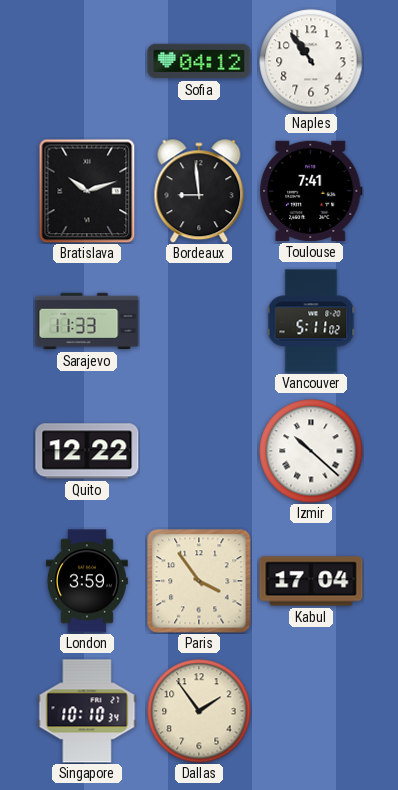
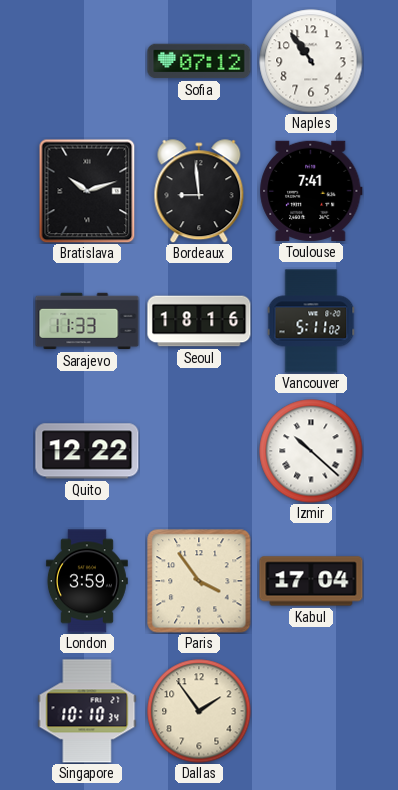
Sofia: 04:12 -> 07:12
Seoul: none -> 18:16
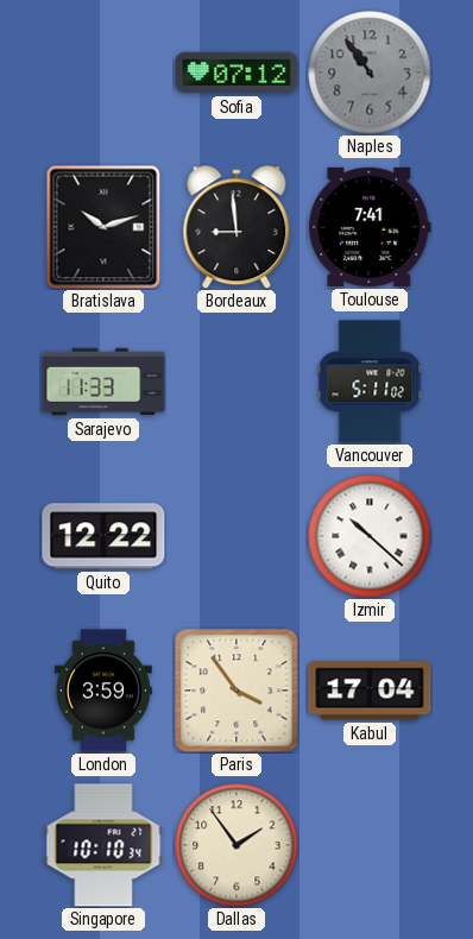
Naples dial: white -> grey
Seoul: 18:16 -> none
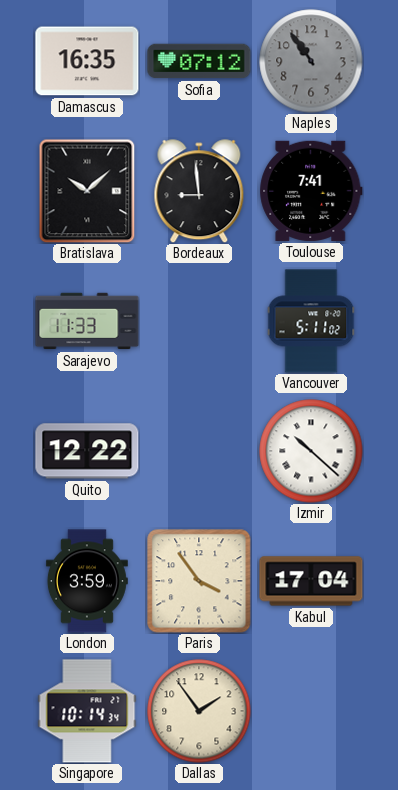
Damascus: none -> 16:35
Bratislava: 10:12 -> 10:08
Singapore: 10:10 -> 10:14
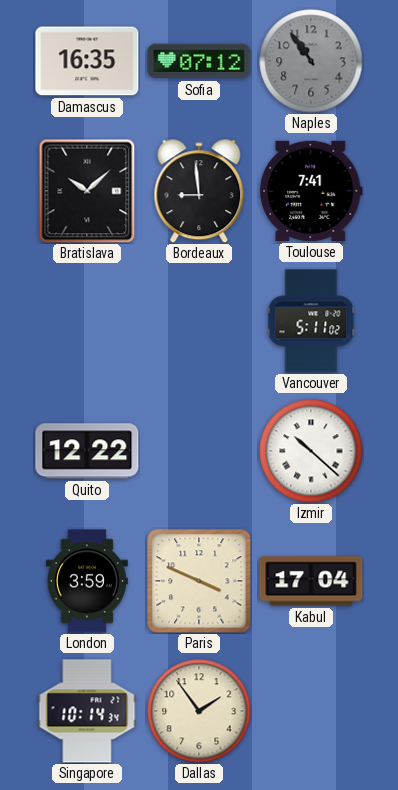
Sarajevo: 11:33 -> none
Paris: 3:54 -> 3:49
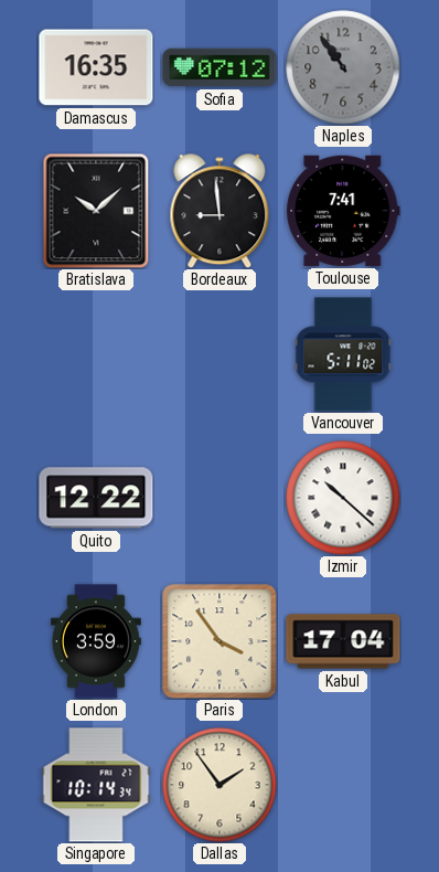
Paris: 3:49 -> 3:54
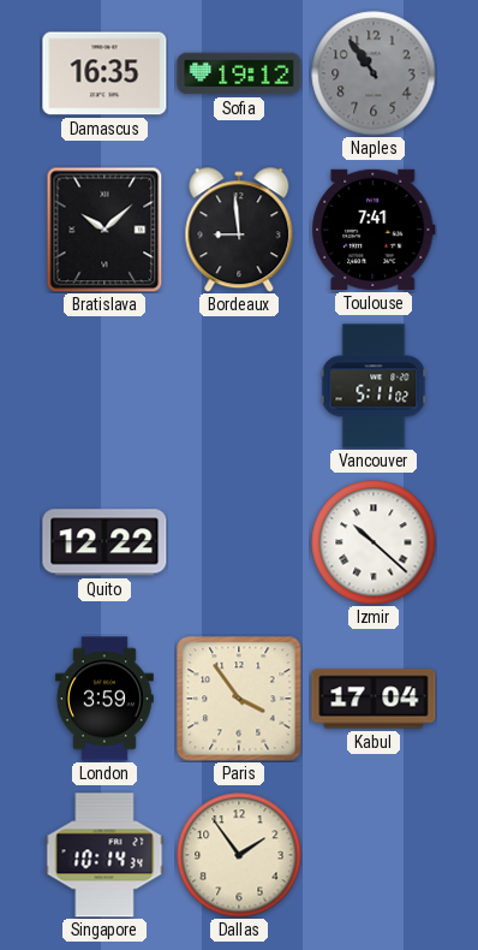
Sofia: 07:12 -> 19:12
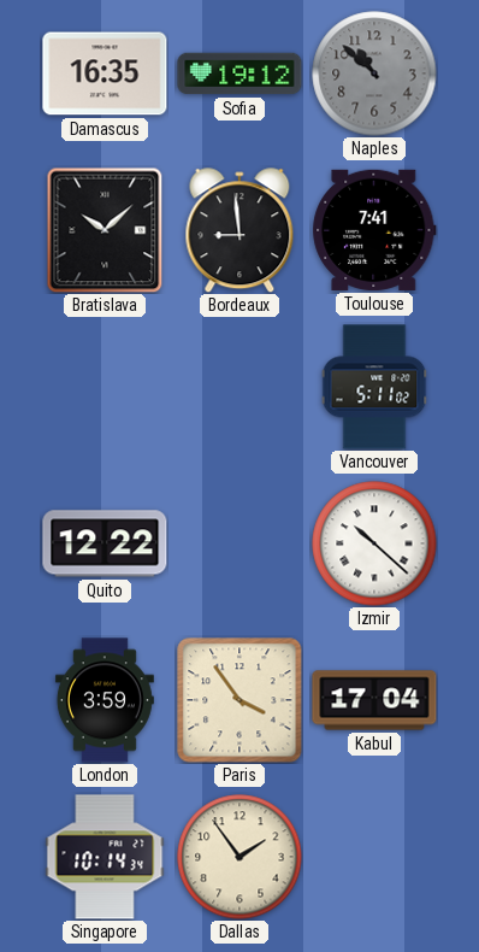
Naples: 10:54 -> 10:52
